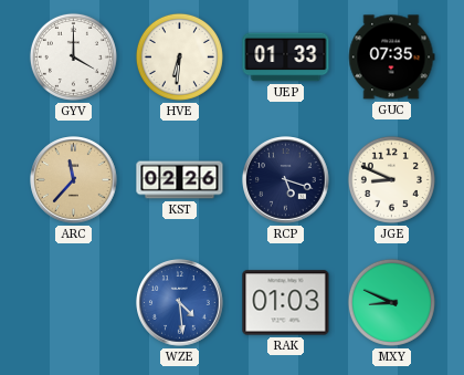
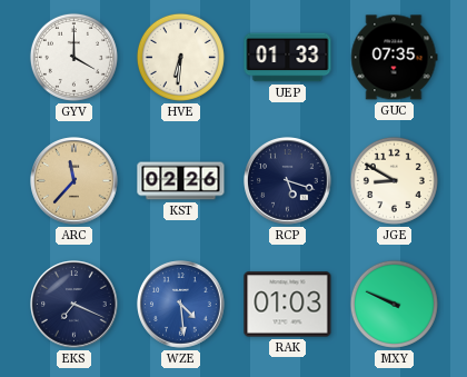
JGE: 8:49 -> 8:50
EKS: none -> 7:19
MXY: 8:49 -> 9:49
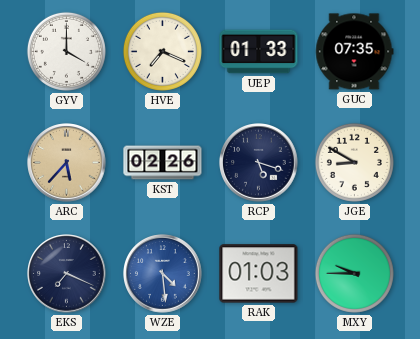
HVE: 6:31 -> 7:19
ARC: 11:37 -> 5:37
MXY: 9:49 -> 9:45
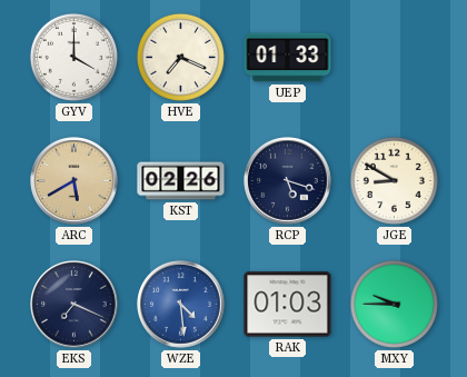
GUC: 07:35 -> none
ARC: 5:37 -> 5:40
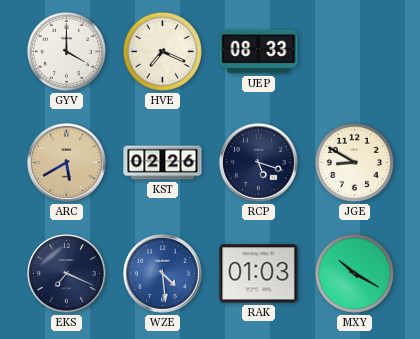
UEP: 01:33 -> 08:33
MXY: 9:45 -> 10:20
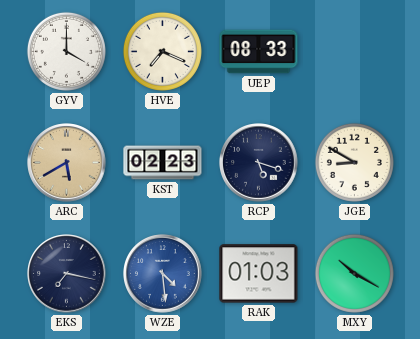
KST: 02:26 -> 02:23
EKS: 7:19 -> 7:17
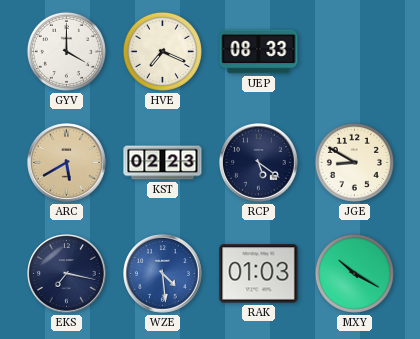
RCP: 5:18 -> 5:21
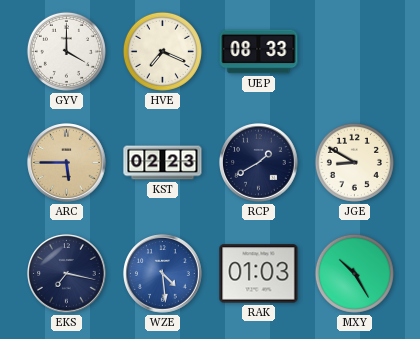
ARC: 5:40 -> 5:45
RCP: 5:21 -> 1:40
MXY: 10:20 -> 10:25
